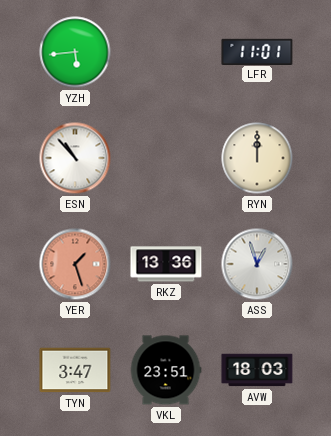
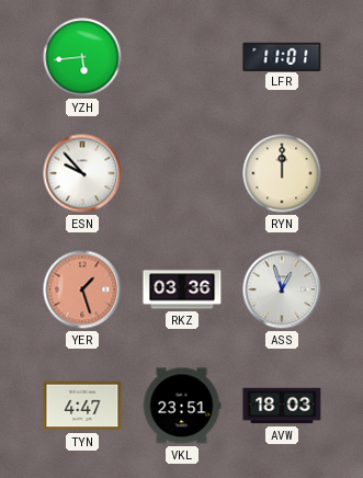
ESN: 10:53 -> 9:53
RKZ: 13:36 -> 03:36
TYN: 3:47 -> 4:47
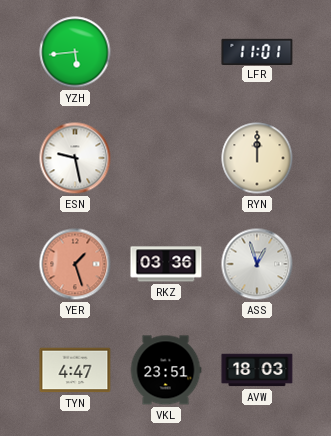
ESN: 9:53 -> 9:28
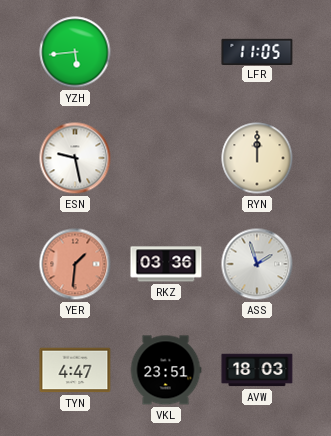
LFR: 11:01 -> 11:05
YER: 1:27 -> 1:31
ASS: 12:57 -> 1:57
